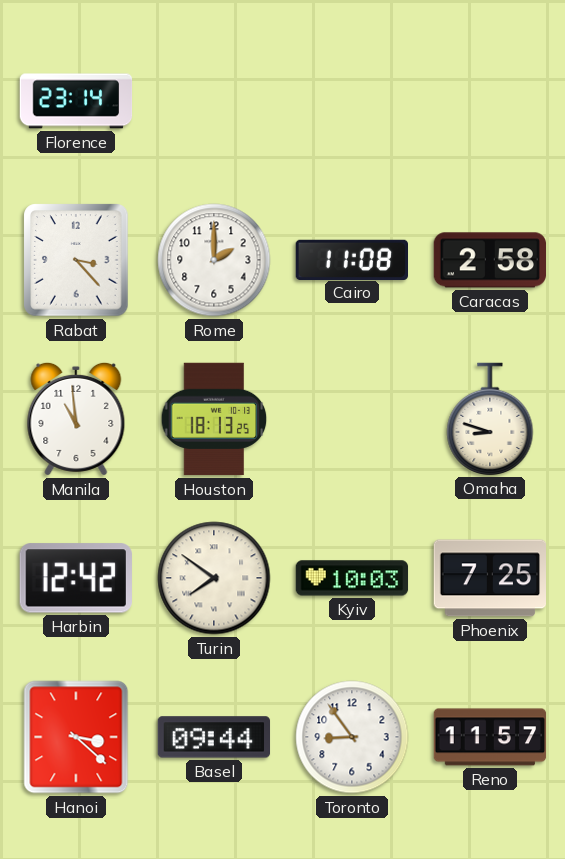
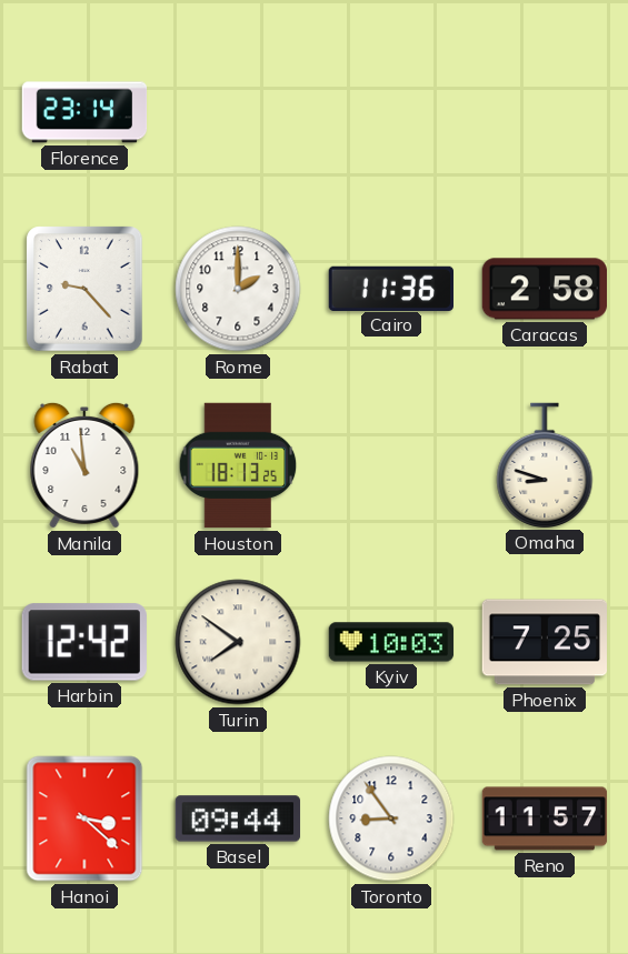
Rabat: 3:23 -> 9:23
Cairo: 11:08 -> 11:36
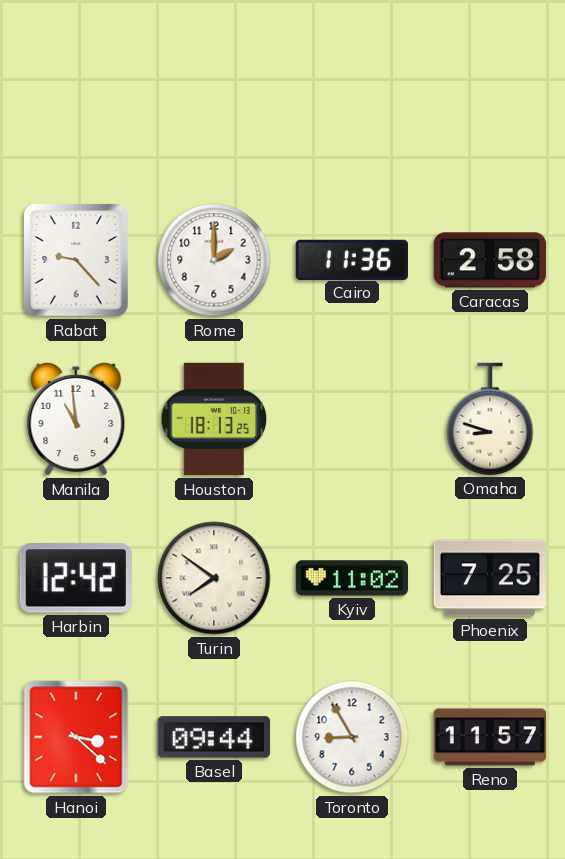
Florence: 23:14 -> none
Kyiv: 10:03 -> 11:02
Toronto: 8:54 -> 8:55
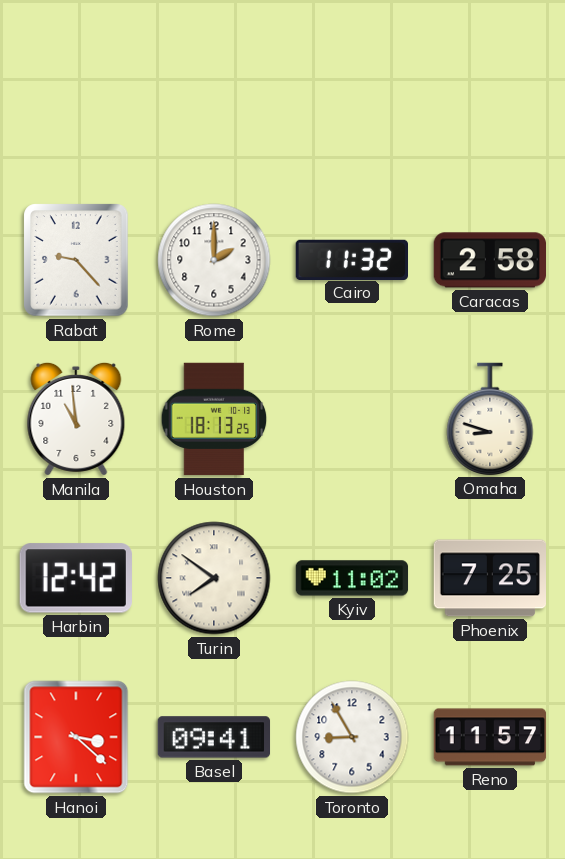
Cairo: 11:36 -> 11:32
Basel: 09:44 -> 09:41
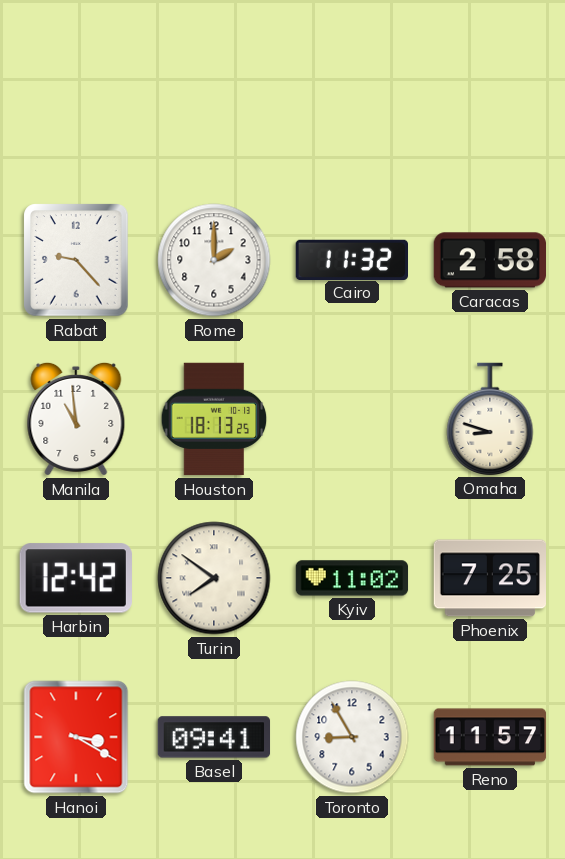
Hanoi: 3:22 -> 3:20
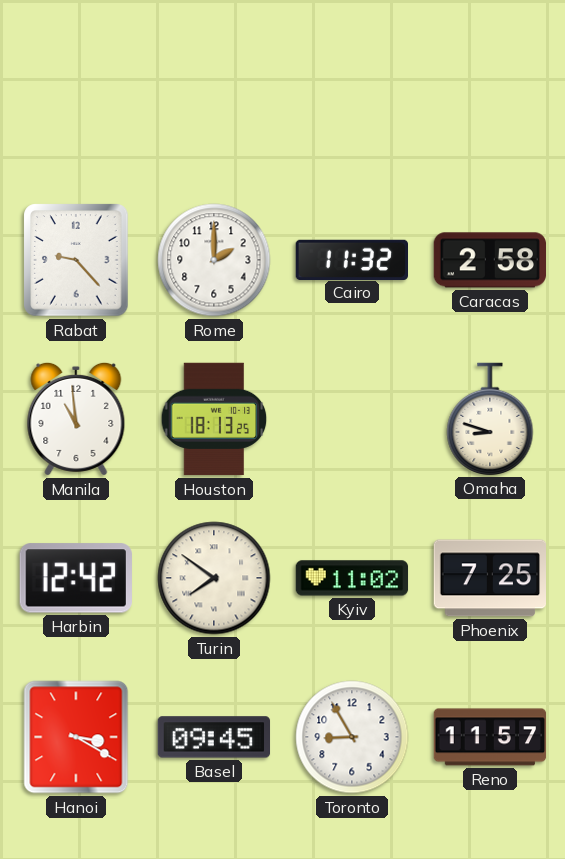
Basel: 09:41 -> 09:45
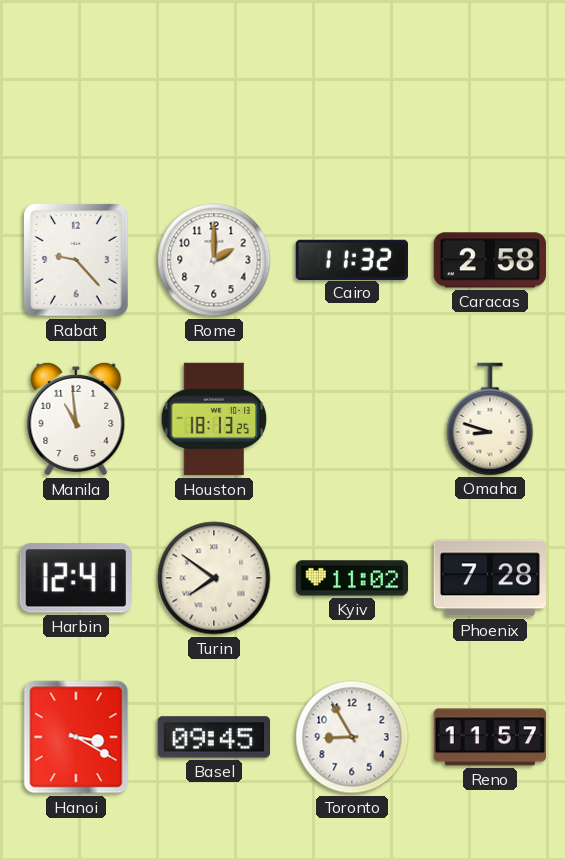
Harbin: 12:42 -> 12:41
Phoenix: 7:25 -> 7:28
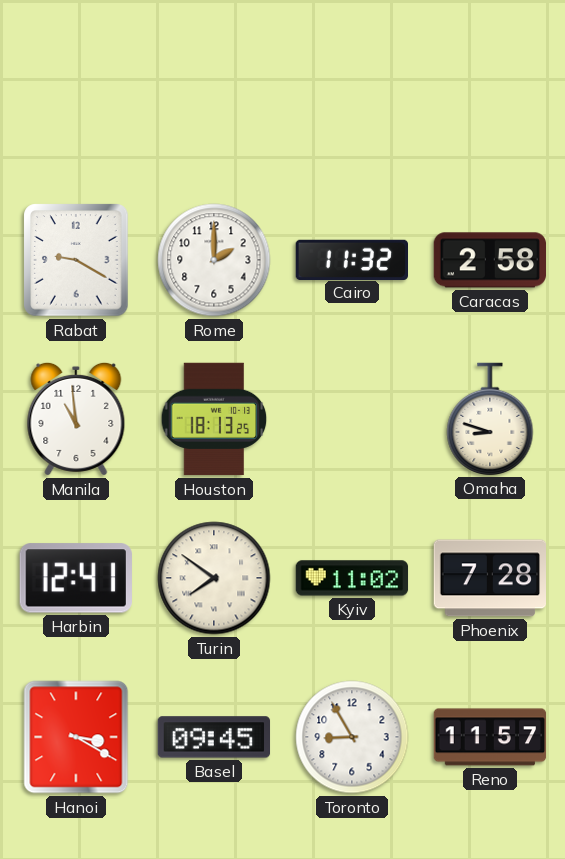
Rabat: 9:23 -> 9:20
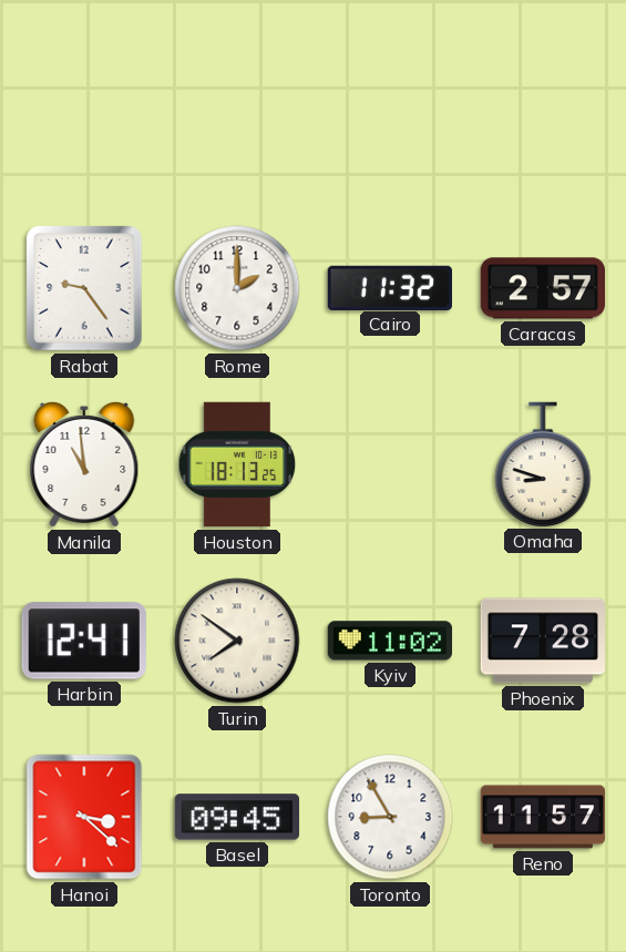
Rabat: 9:20 -> 9:24
Caracas: 2:58 -> 2:57
Hanoi: 3:20 -> 3:22
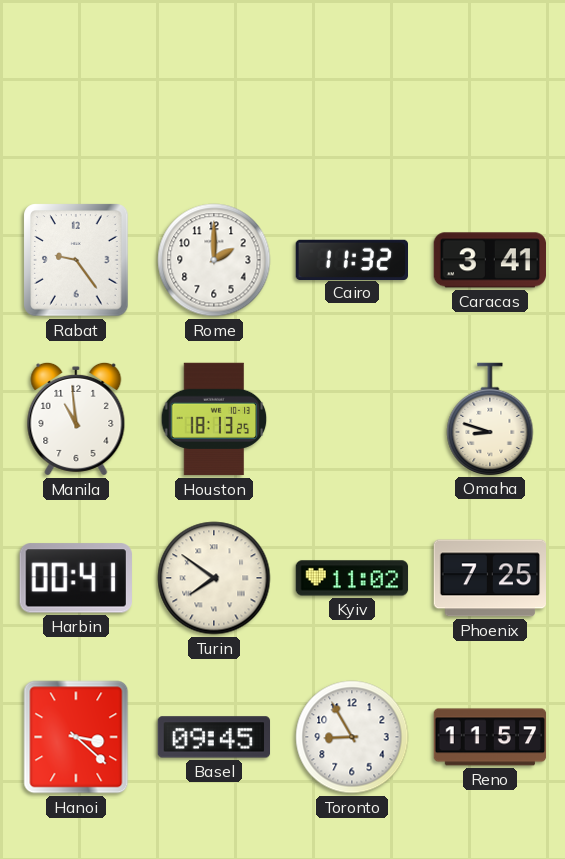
Caracas: 2:57 -> 3:41
Harbin: 12:41 -> 00:41
Phoenix: 7:28 -> 7:25
